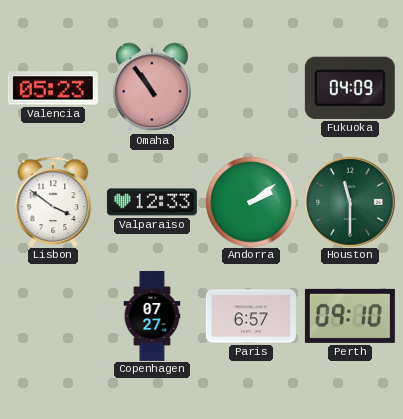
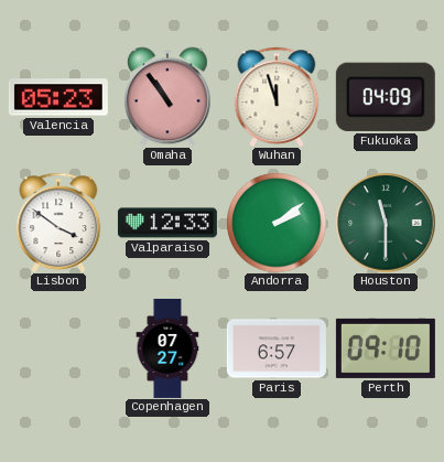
Wuhan: none -> 11:57
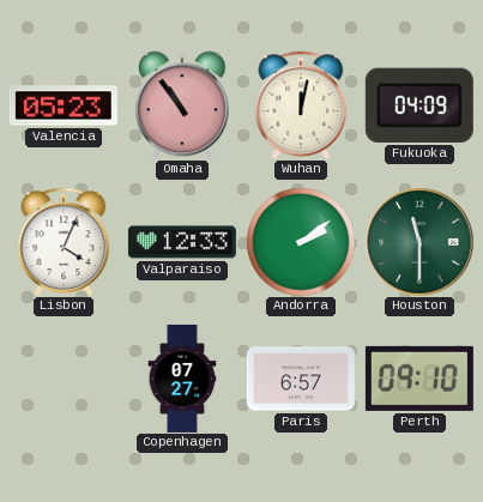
Wuhan: 11:57 -> 12:02
Lisbon: 3:51 -> 4:04
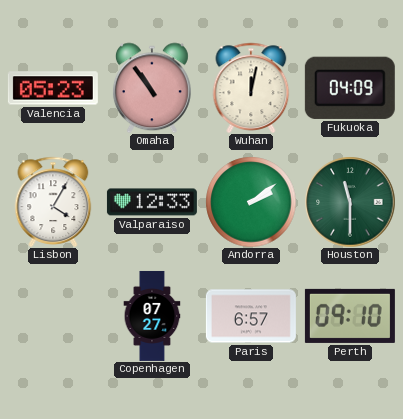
Lisbon: 4:04 -> 4:05
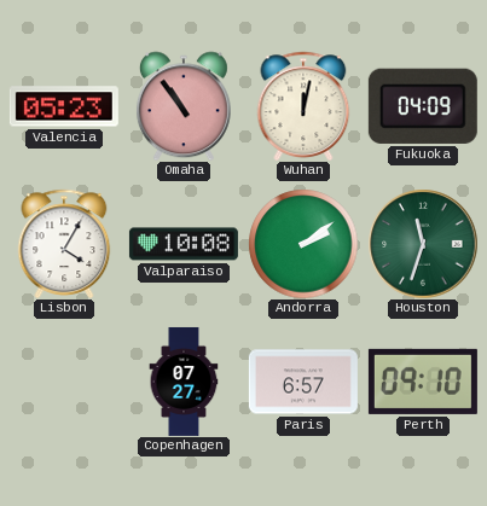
Valparaiso: 12:33 -> 10:08
Houston: 11:30 -> 11:33
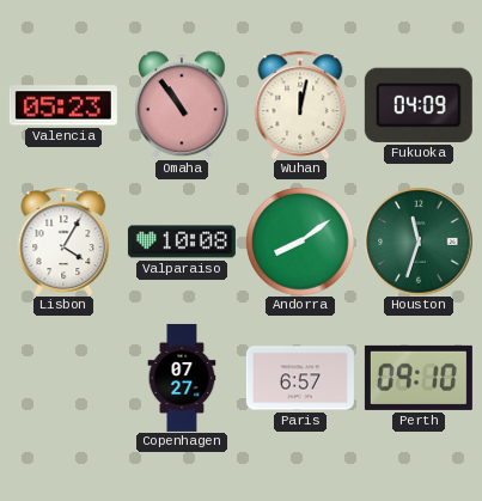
Andorra: 2:09 -> 8:09
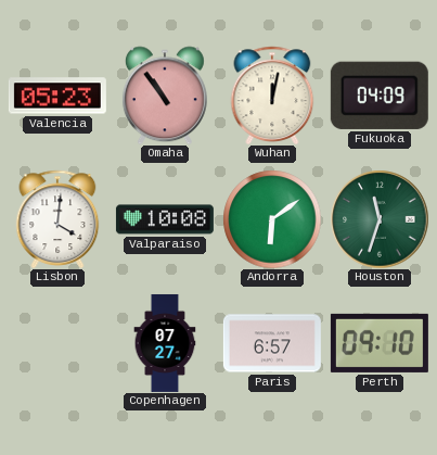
Lisbon: 4:05 -> 4:01
Andorra: 8:09 -> 6:09
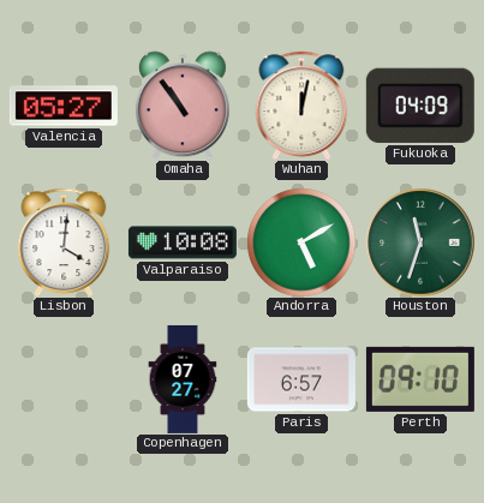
Valencia: 05:23 -> 05:27
Andorra: 6:09 -> 5:10
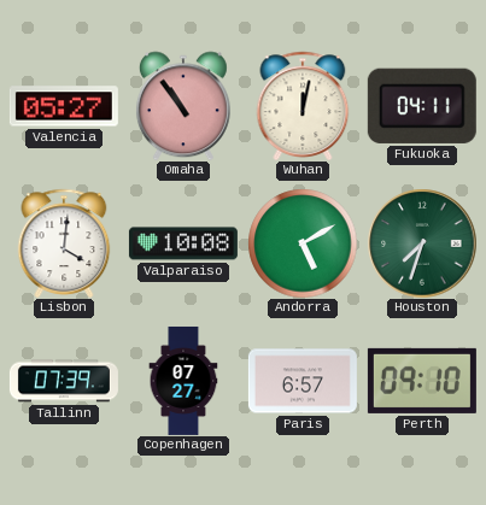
Fukuoka: 04:09 -> 04:11
Houston: 11:33 -> 7:33
Tallinn: none -> 07:39
